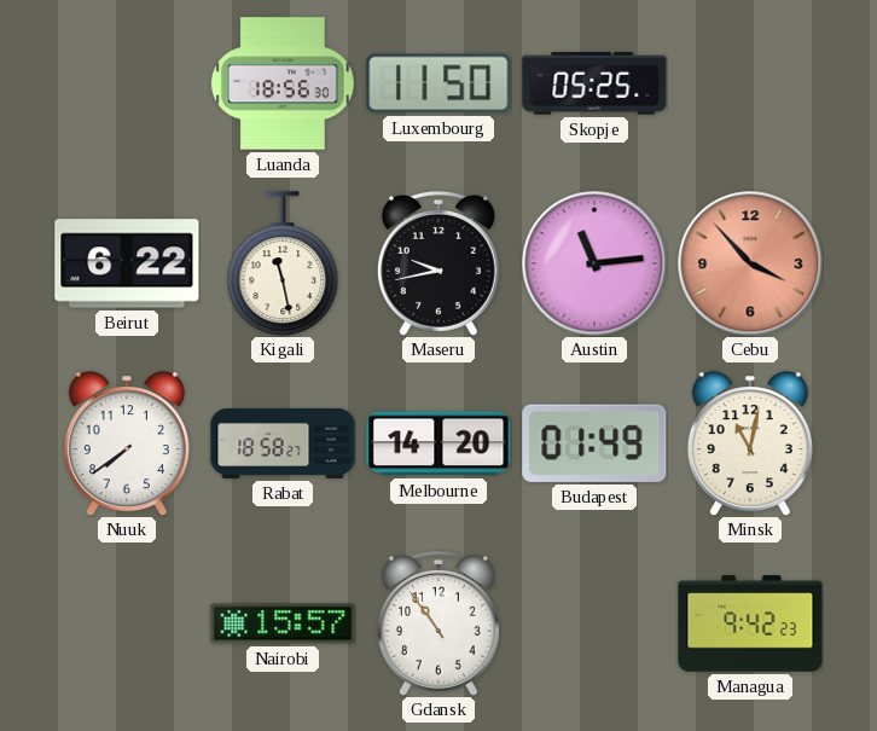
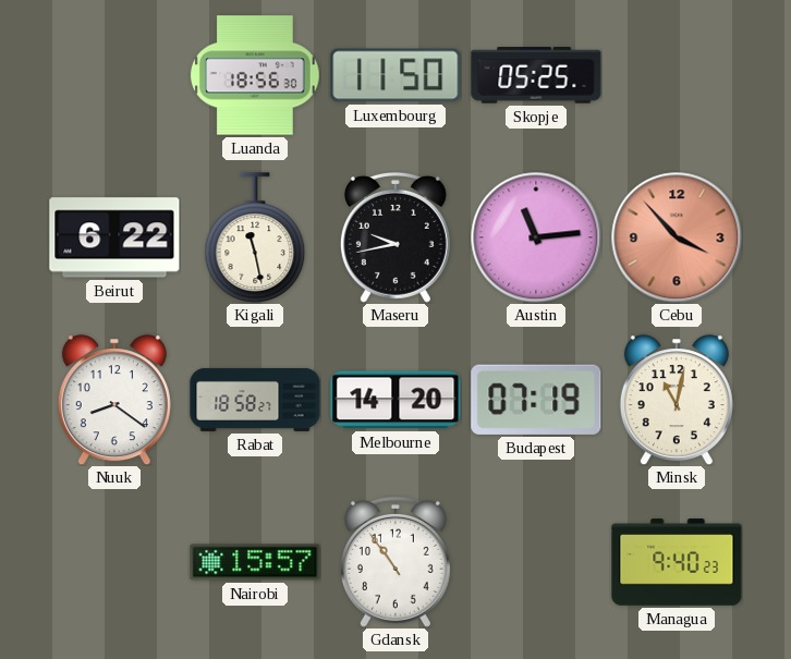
Nuuk: 7:39 -> 8:21
Budapest: 01:49 -> 07:19
Managua: 9:42 -> 9:40
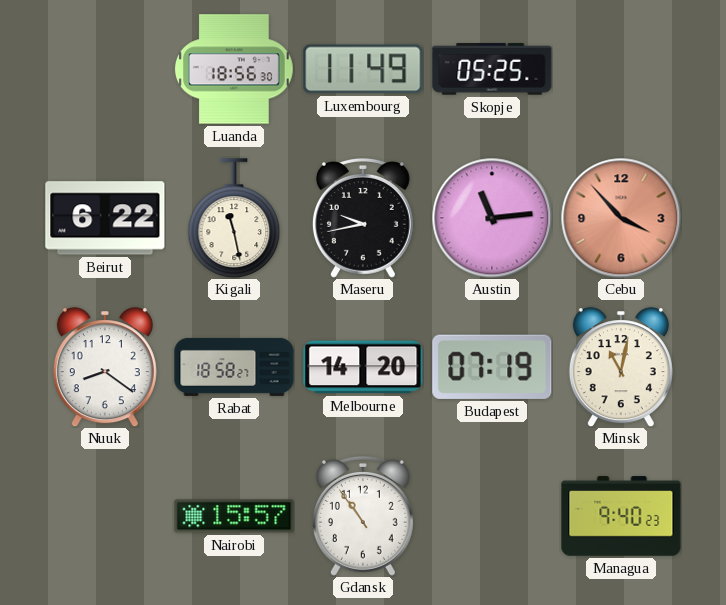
Luxembourg: 11:50 -> 11:49
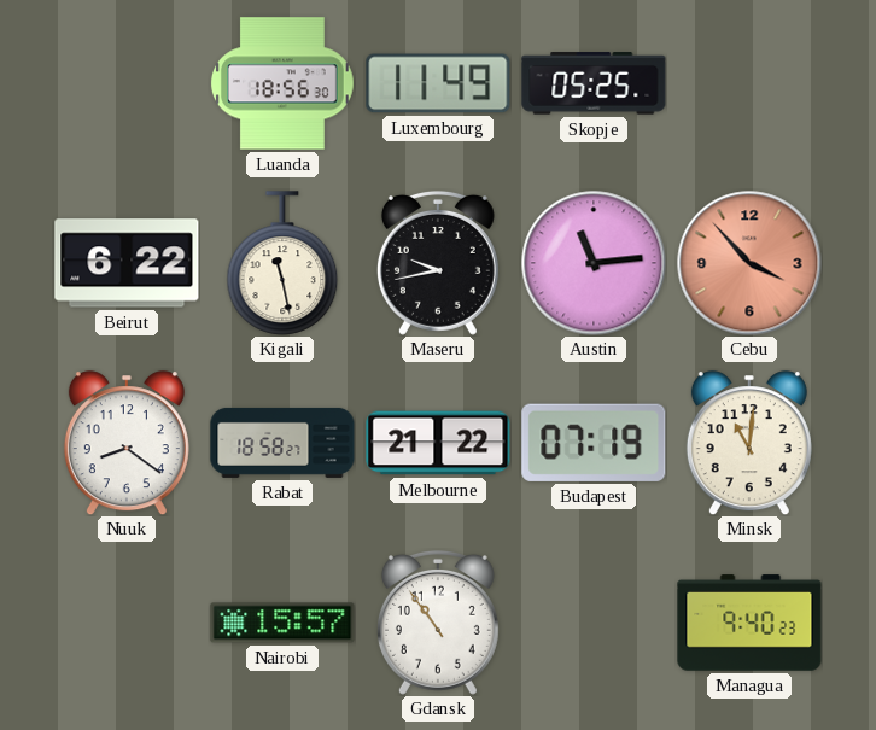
Melbourne: 14:20 -> 21:22
Minsk: 11:02 -> 11:01
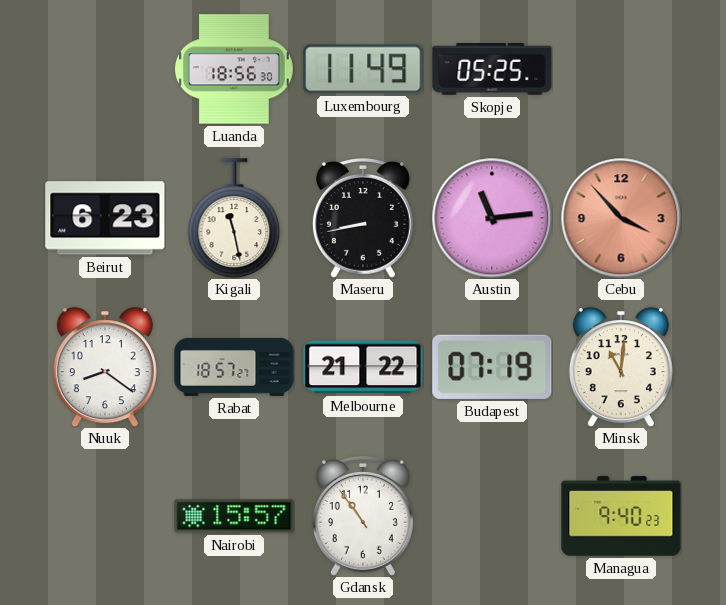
Beirut: 6:22 -> 6:23
Maseru: 9:43 -> 8:43
Rabat: 18:58 -> 18:57
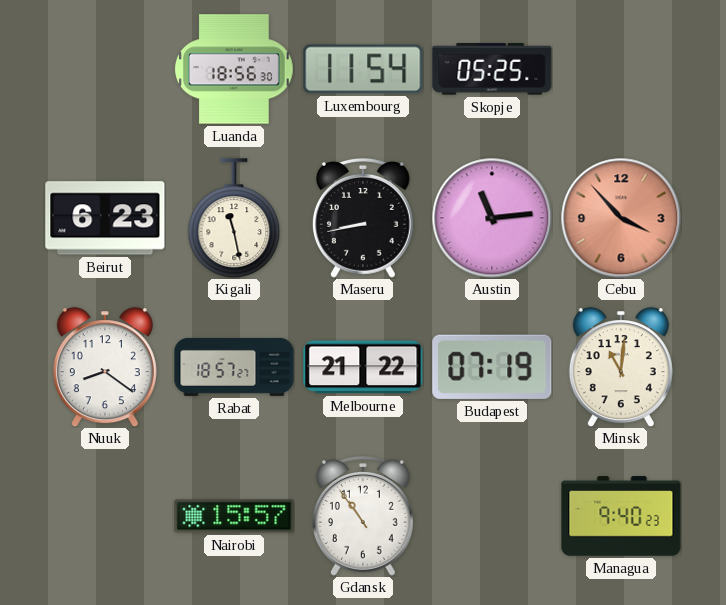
Luxembourg: 11:49 -> 11:54
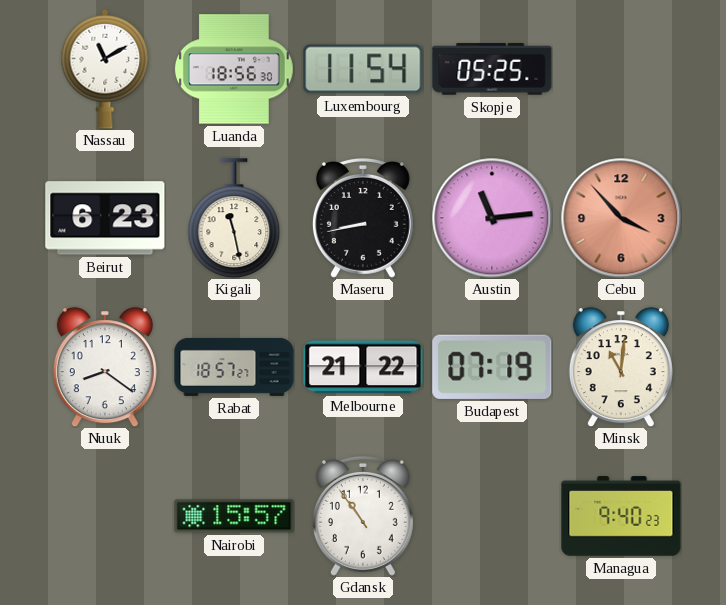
Nassau: none -> 11:10
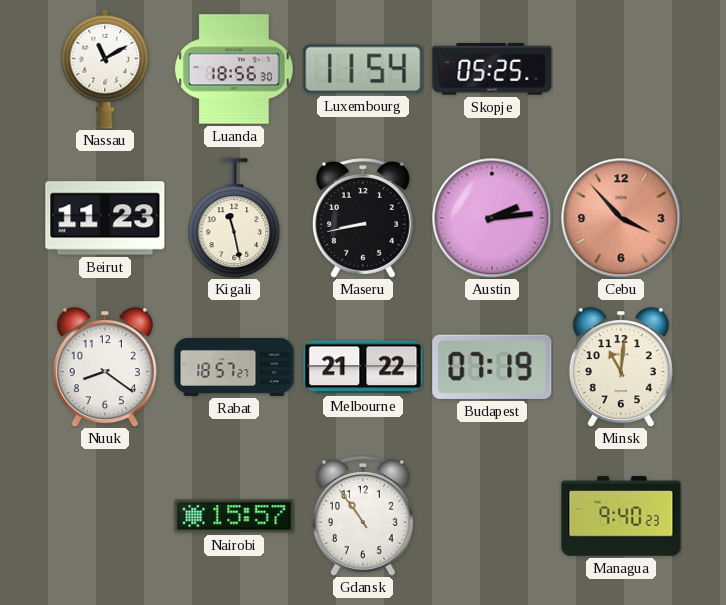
Beirut: 6:23 -> 11:23
Austin: 11:14 -> 2:14
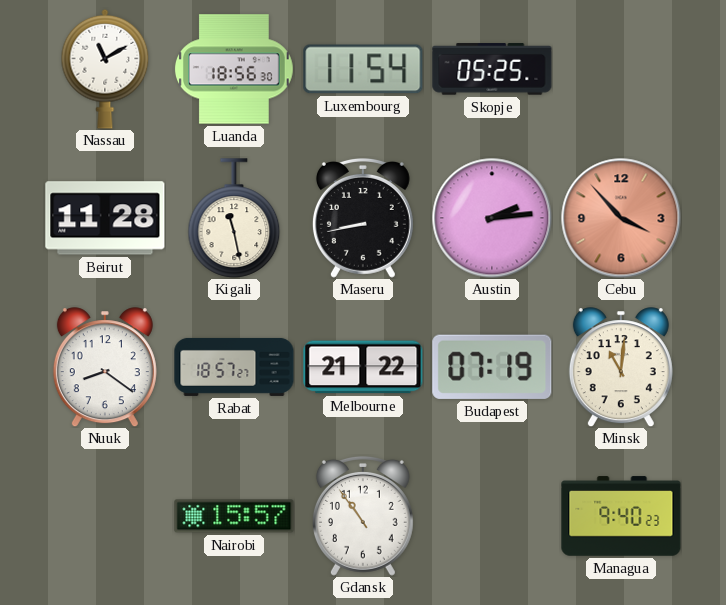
Beirut: 11:23 -> 11:28
